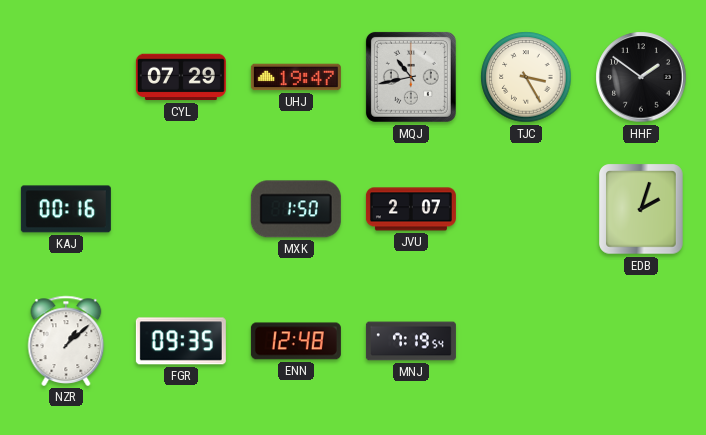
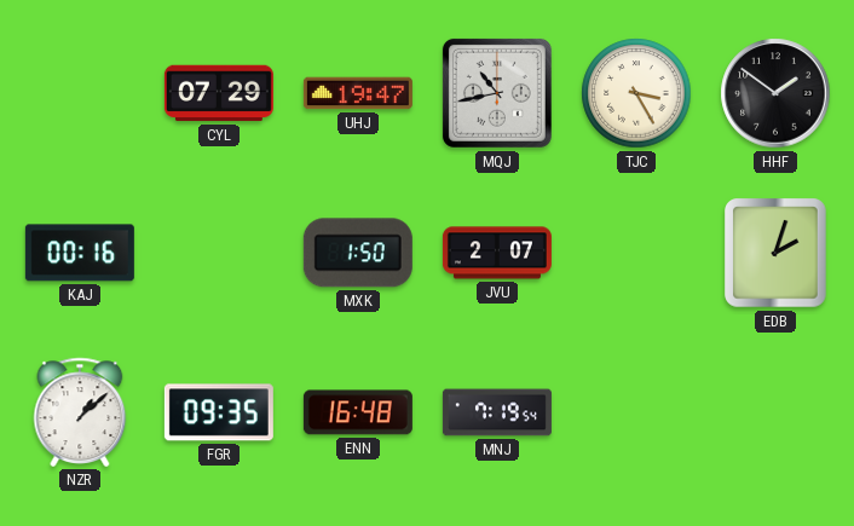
ENN: 12:48 -> 16:48
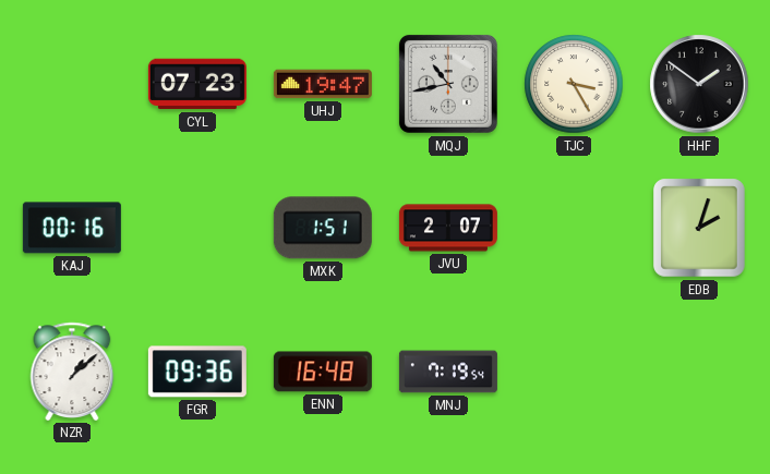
CYL: 07:29 -> 07:23
MXK: 1:50 -> 1:51
FGR: 09:35 -> 09:36
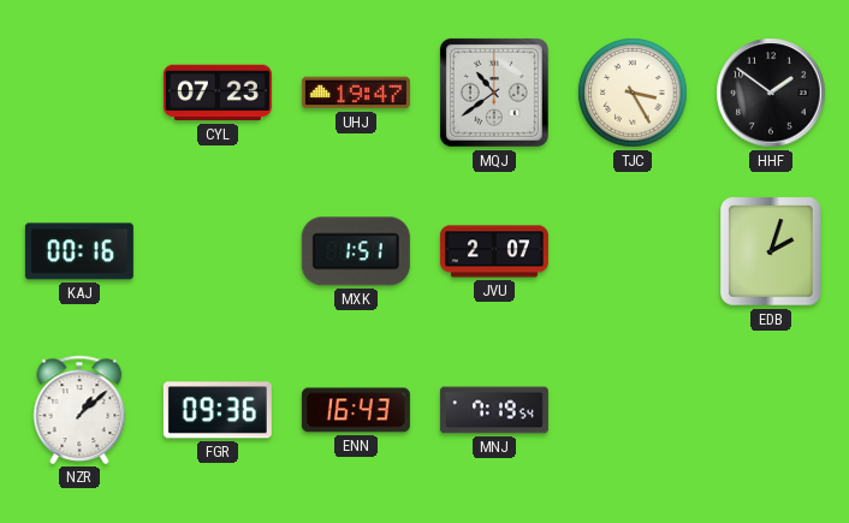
MQJ: 10:43 -> 10:39
ENN: 16:48 -> 16:43
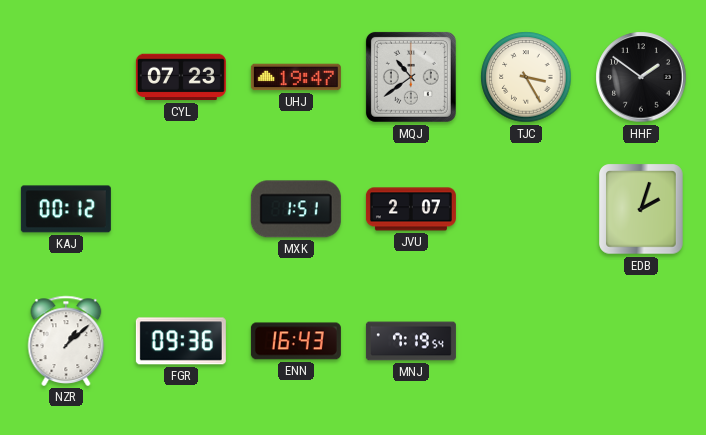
KAJ: 00:16 -> 00:12
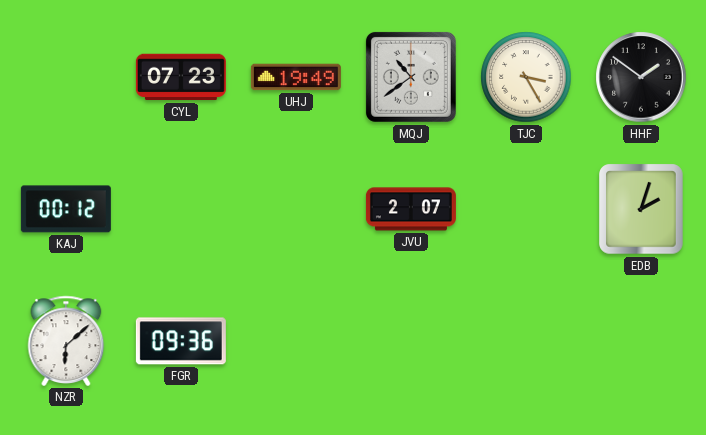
UHJ: 19:47 -> 19:49
MXK: 1:51 -> none
NZR: 1:08 -> 6:08
ENN: 16:43 -> none
MNJ: 7:19 -> none
